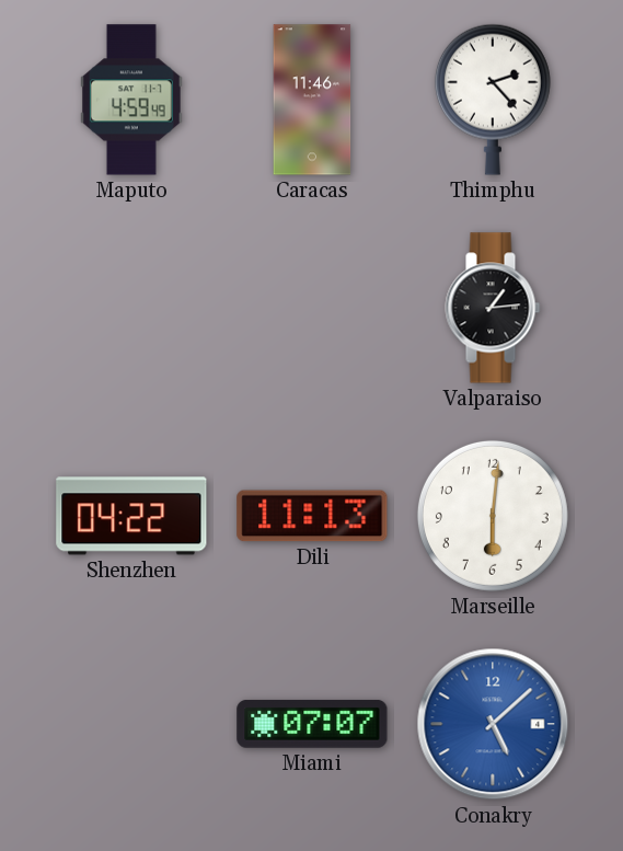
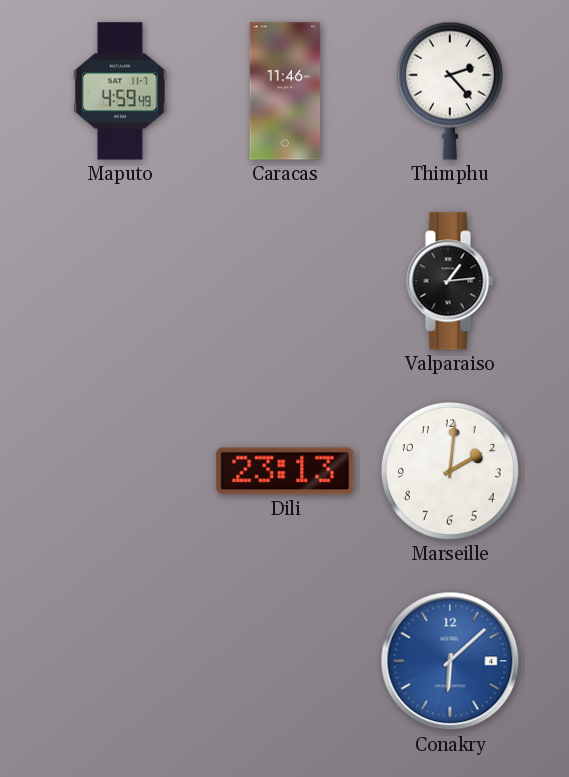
Shenzhen: 04:22 -> none
Dili: 11:13 -> 23:13
Marseille: 6:01 -> 2:01
Miami: 07:07 -> none
Conakry: 5:08 -> 6:08
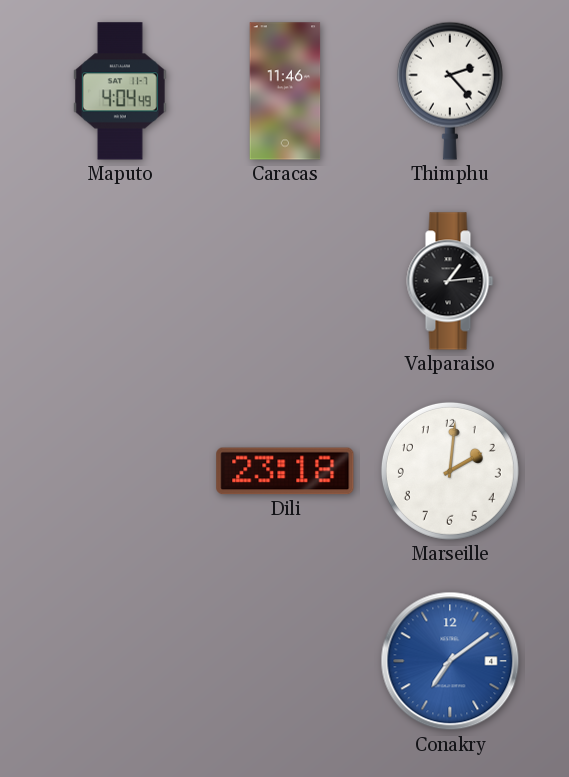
Maputo: 4:59 -> 4:04
Dili: 23:13 -> 23:18
Conakry: 6:08 -> 7:09
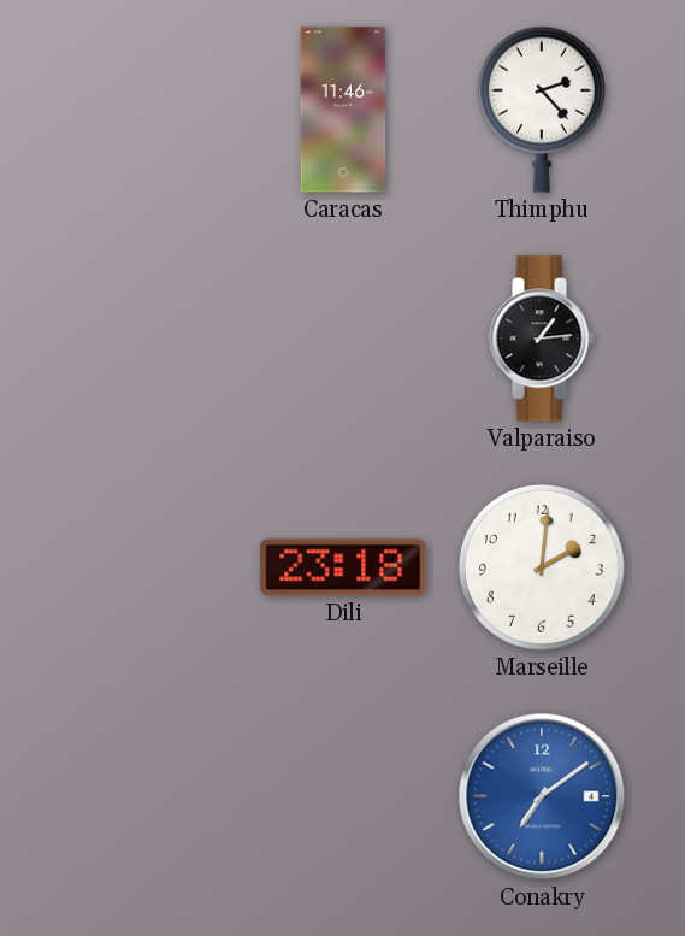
Maputo: 4:04 -> none
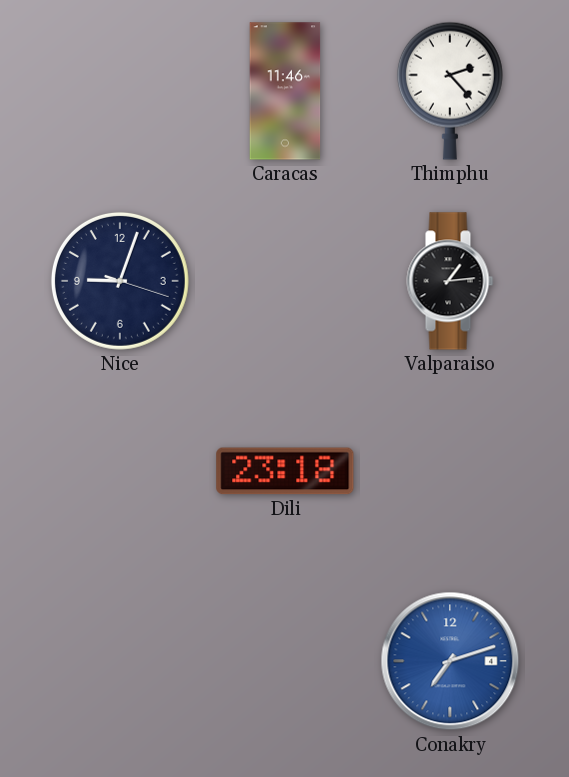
Nice: none -> 9:03
Marseille: 2:01 -> none
Conakry: 7:09 -> 7:12
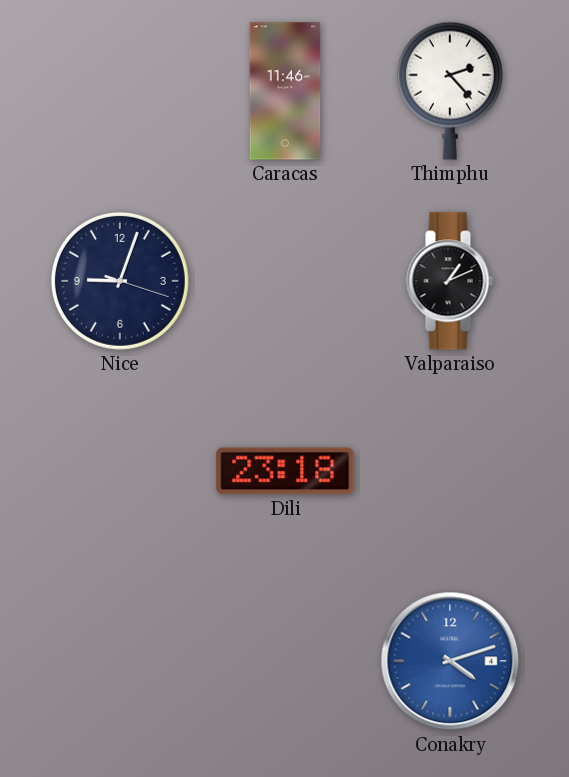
Valparaiso: 1:14 -> 1:11
Conakry: 7:12 -> 4:12
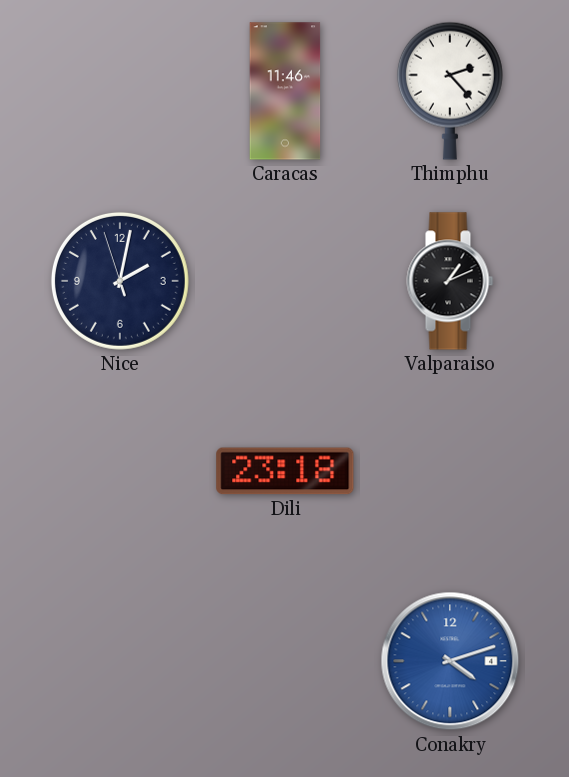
Nice: 9:03 -> 2:01
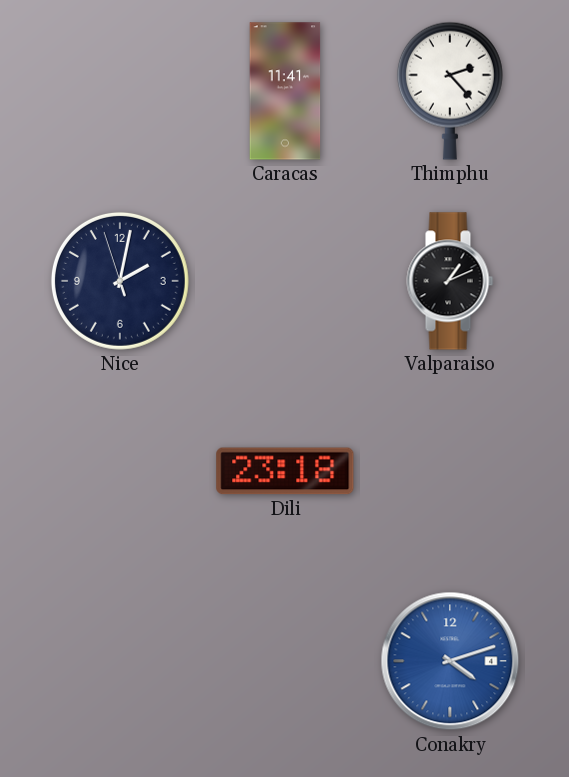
Caracas: 11:46 -> 11:41
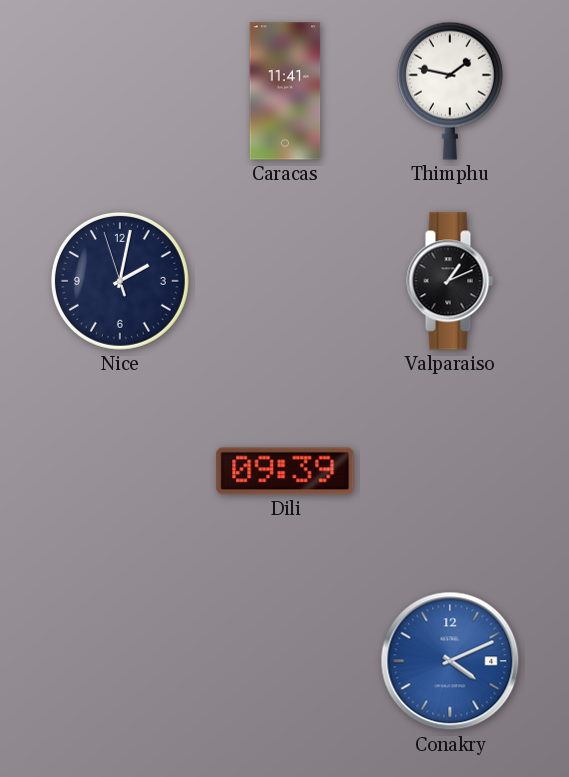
Thimphu: 2:23 -> 1:47
Dili: 23:18 -> 09:39
Conakry: 4:12 -> 4:11
